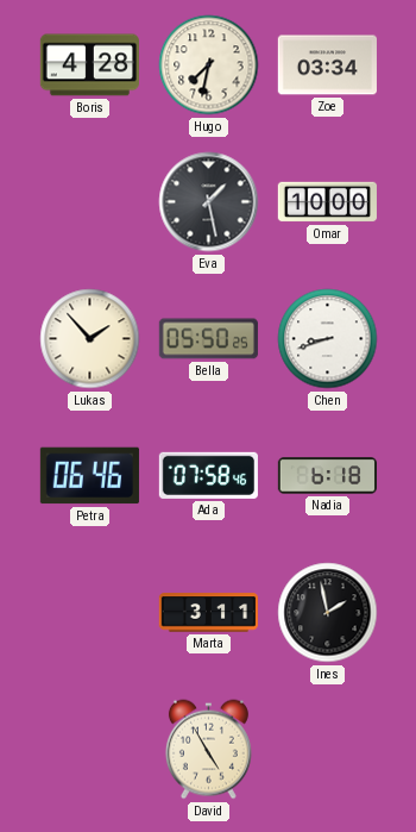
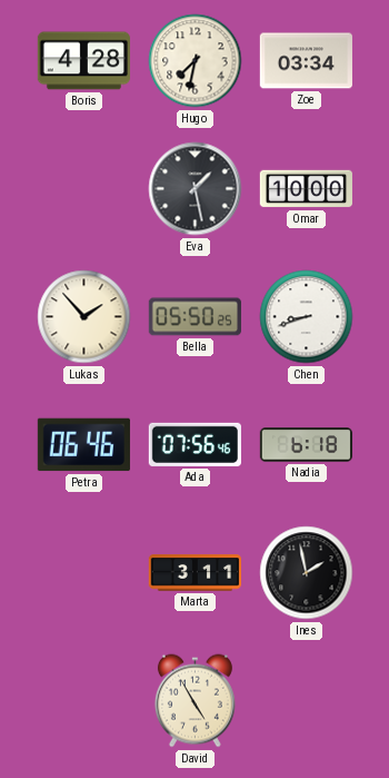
Ada: 07:58 -> 07:56
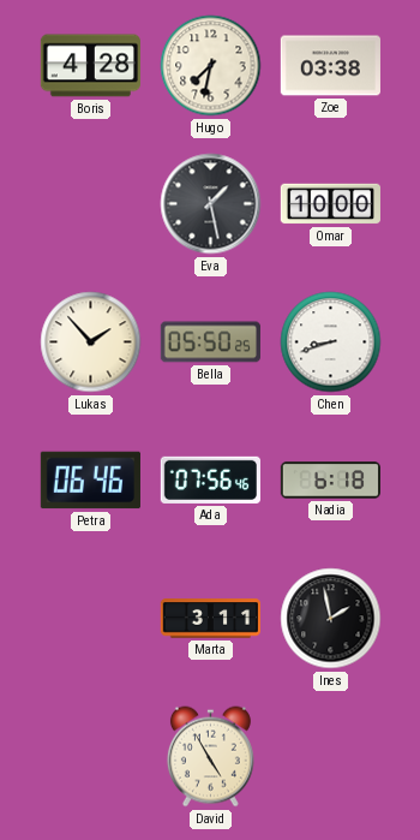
Zoe: 03:34 -> 03:38
